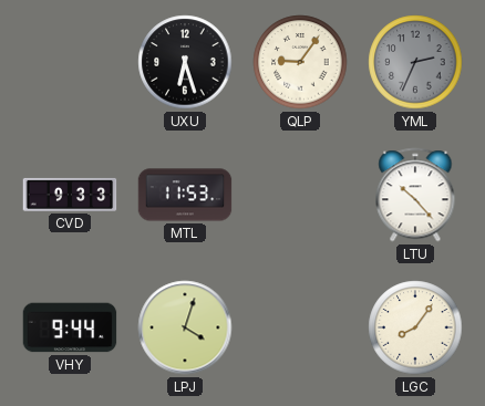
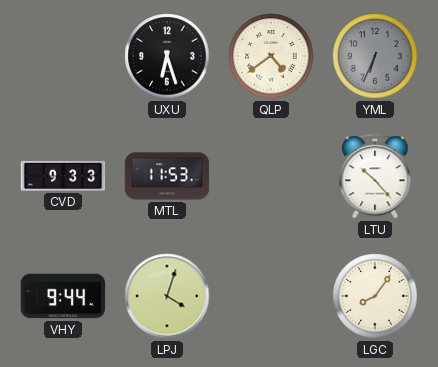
QLP: 9:06 -> 4:39
YML: 2:34 -> 6:34
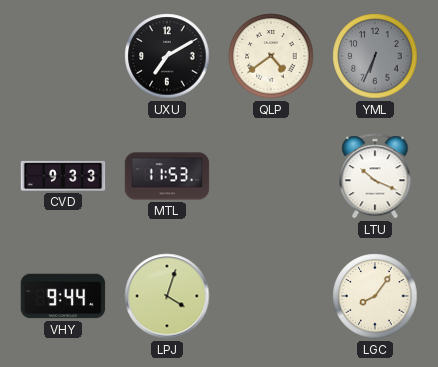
UXU: 6:27 -> 7:10
LTU: 10:23 -> 10:19
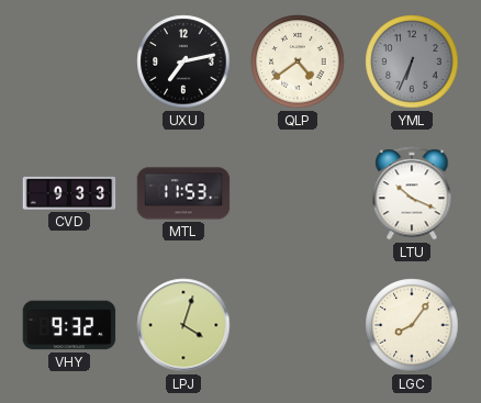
UXU: 7:10 -> 7:13
VHY: 9:44 -> 9:32
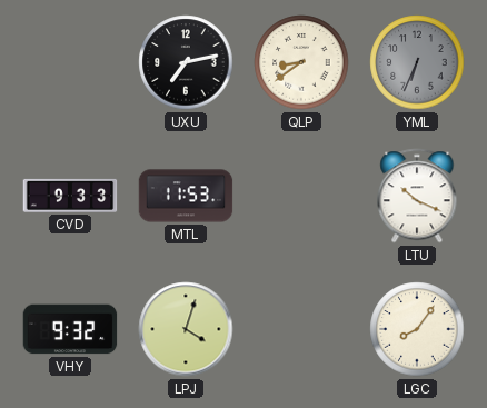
QLP: 4:39 -> 8:39
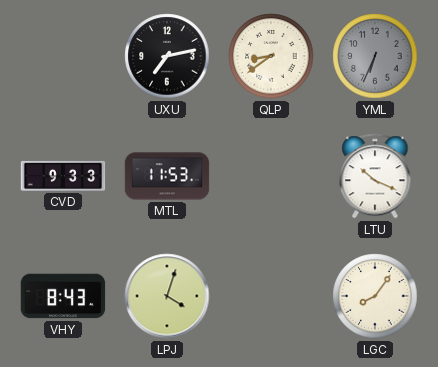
VHY: 9:32 -> 8:43
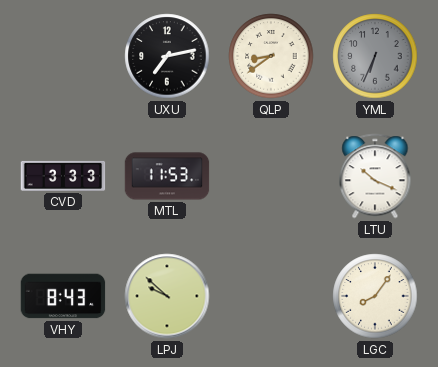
CVD: 9:33 -> 3:33
LPJ: 4:03 -> 9:52
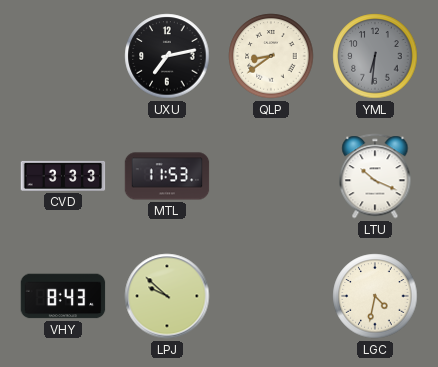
YML: 6:34 -> 6:31
LGC: 8:06 -> 4:32
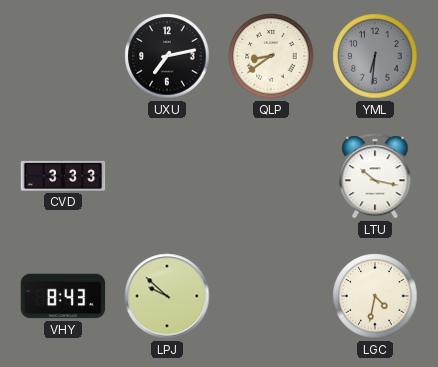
MTL: 11:53 -> none
LTU: 10:19 -> 10:17
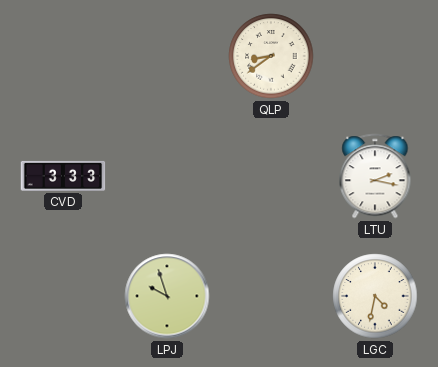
UXU: 7:13 -> none
YML: 6:31 -> none
LTU: 10:17 -> 2:17
VHY: 8:43 -> none
LPJ: 9:52 -> 9:57
